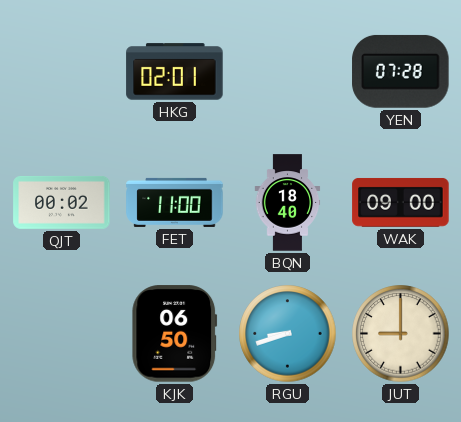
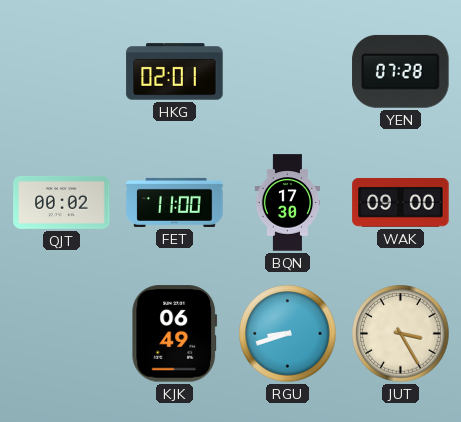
BQN: 18:40 -> 17:30
KJK: 06:50 -> 06:49
JUT: 9:00 -> 3:25
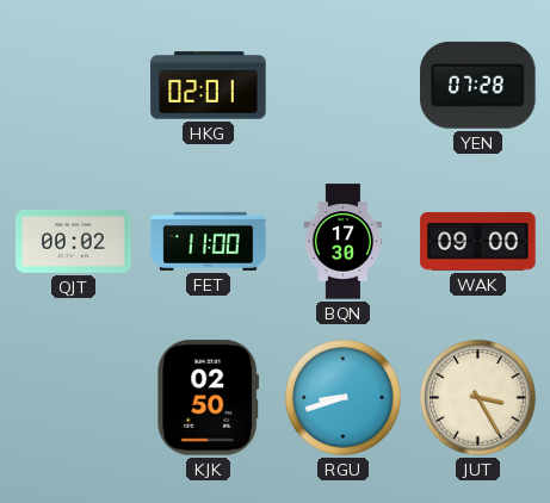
KJK: 06:49 -> 02:50
